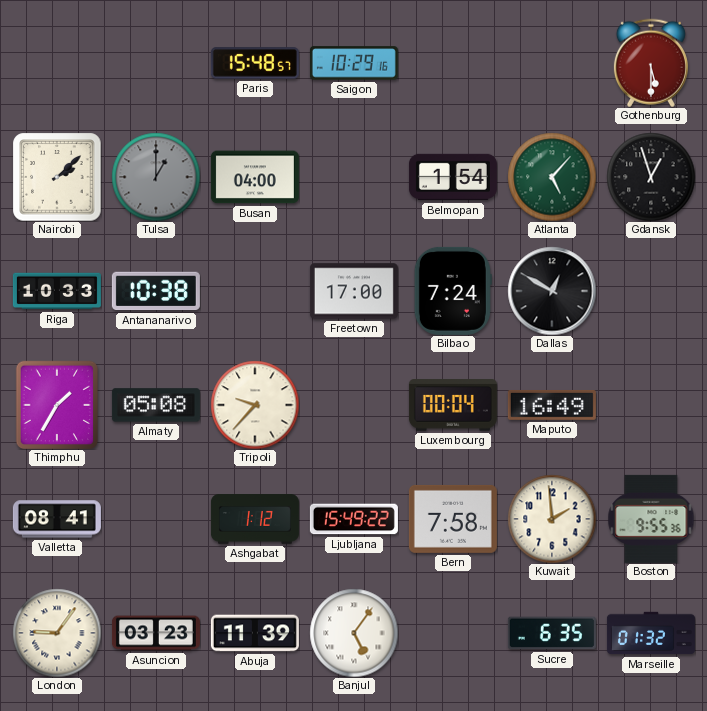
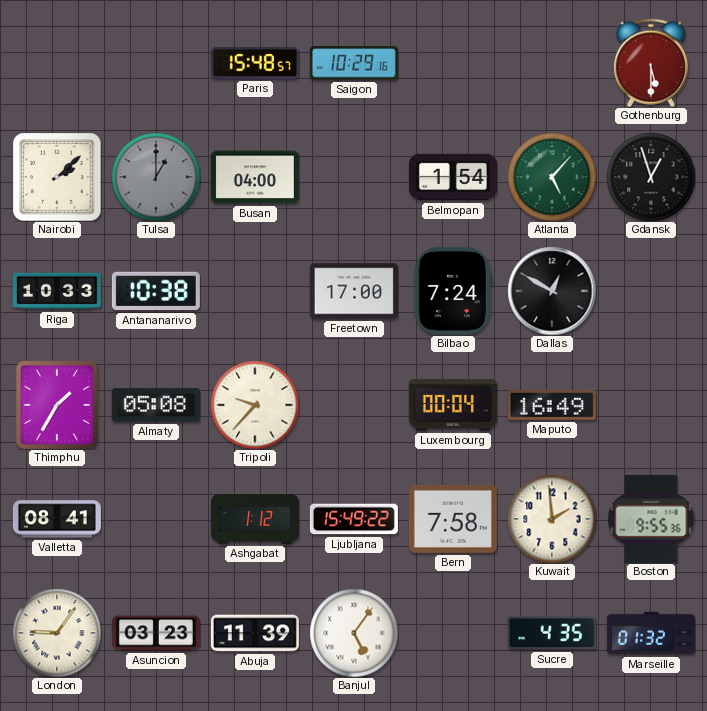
Sucre: 6:35 -> 4:35
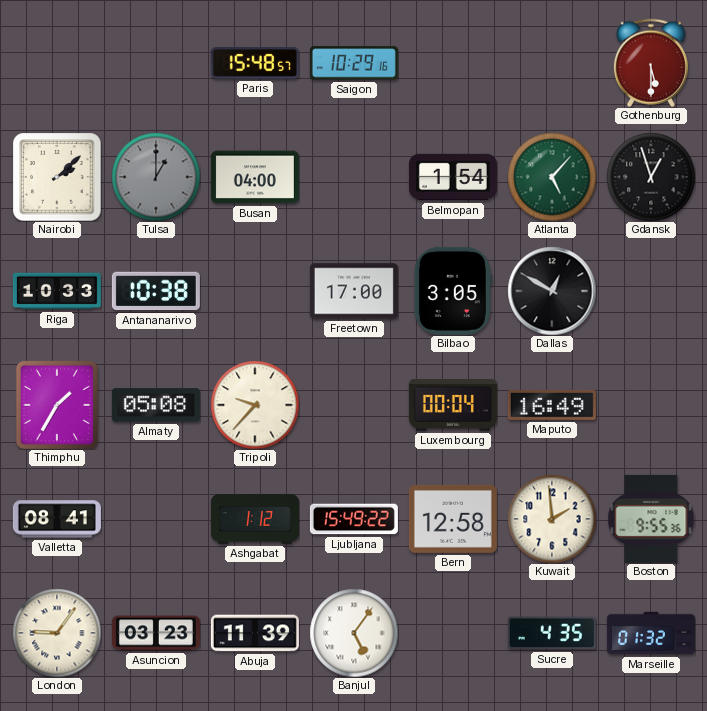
Bilbao: 7:24 -> 3:05
Bern: 7:58 -> 12:58
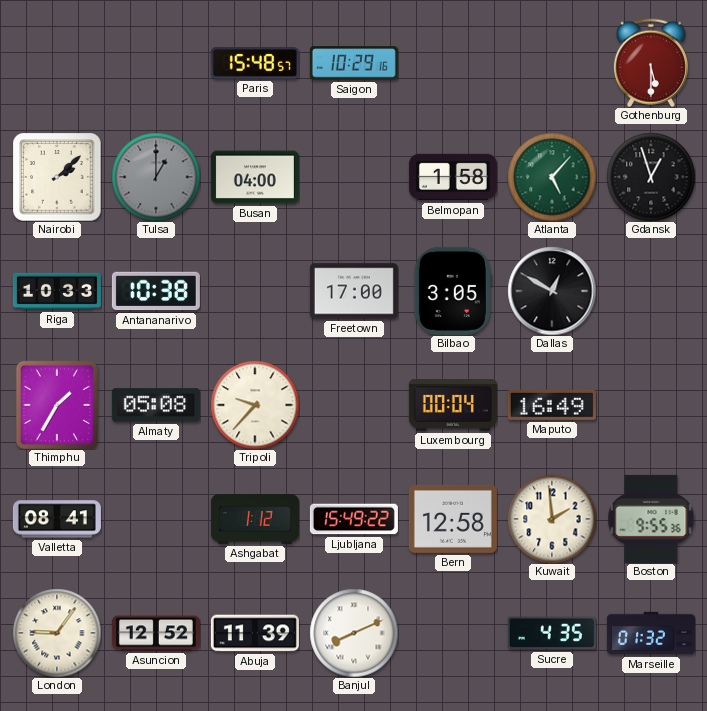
Belmopan: 1:54 -> 1:58
Asuncion: 03:23 -> 12:52
Banjul: 5:06 -> 8:11
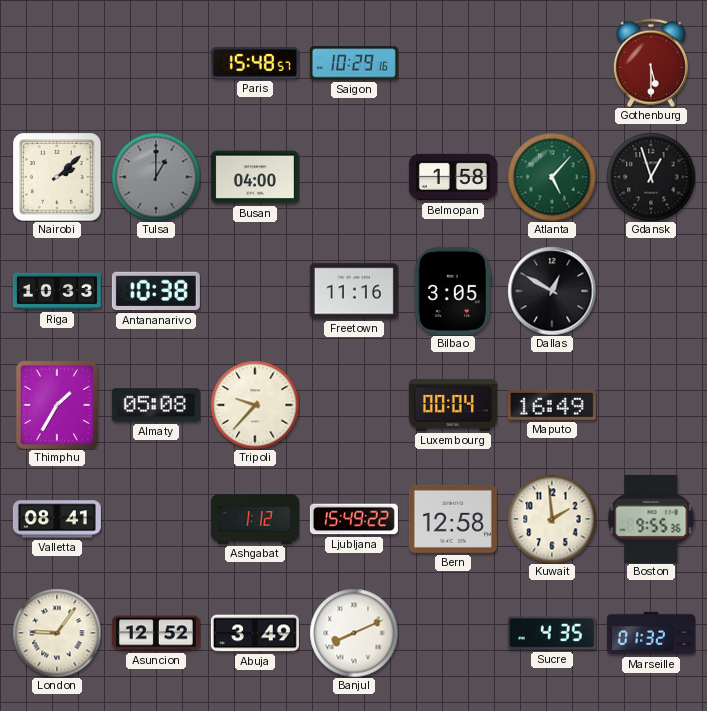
Freetown: 17:00 -> 11:16
Abuja: 11:39 -> 3:49
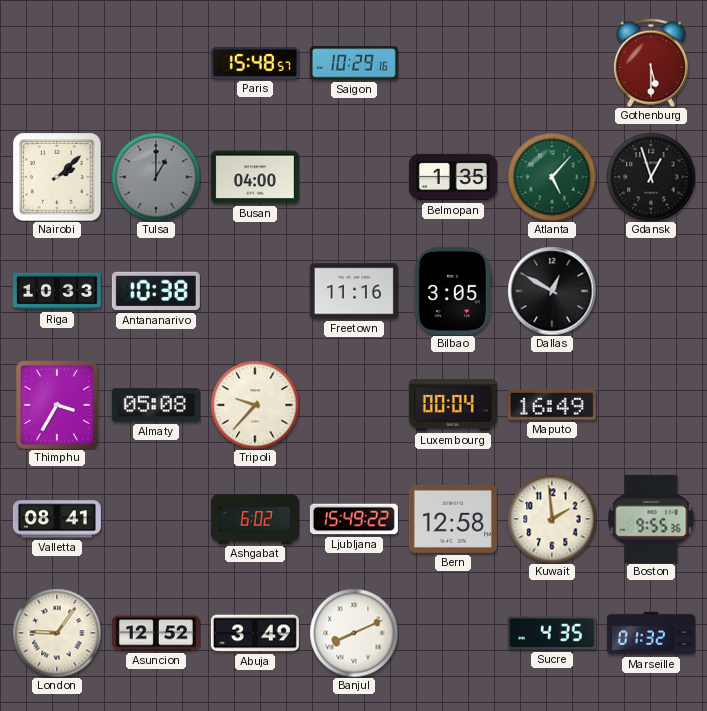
Belmopan: 1:58 -> 1:35
Thimphu: 1:35 -> 3:35
Ashgabat: 1:12 -> 6:02
